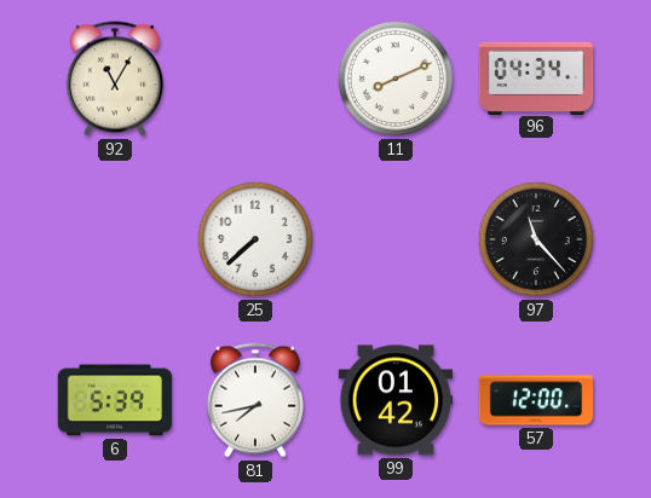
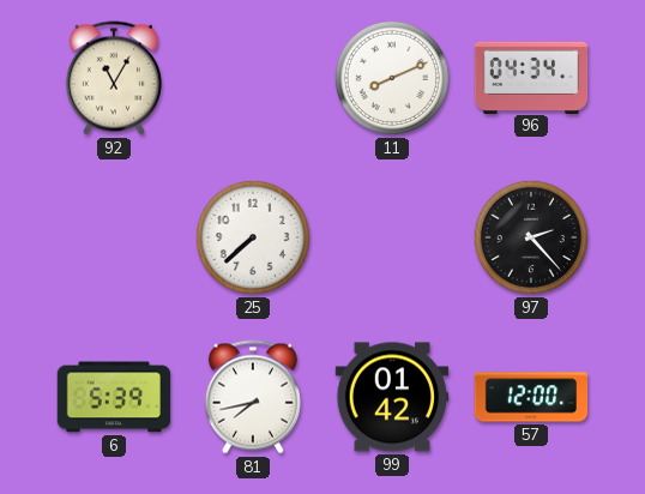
97: 11:23 -> 2:23
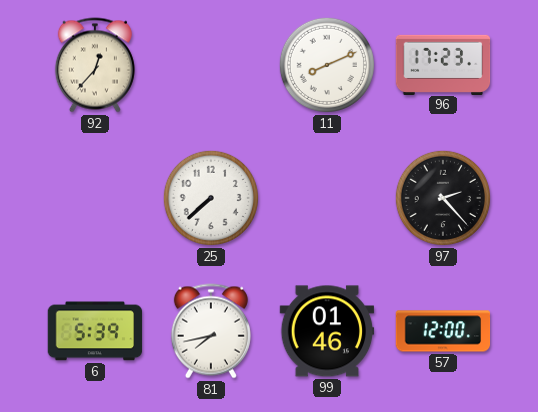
92: 11:05 -> 12:37
96: 04:34 -> 17:23
99: 01:42 -> 01:46
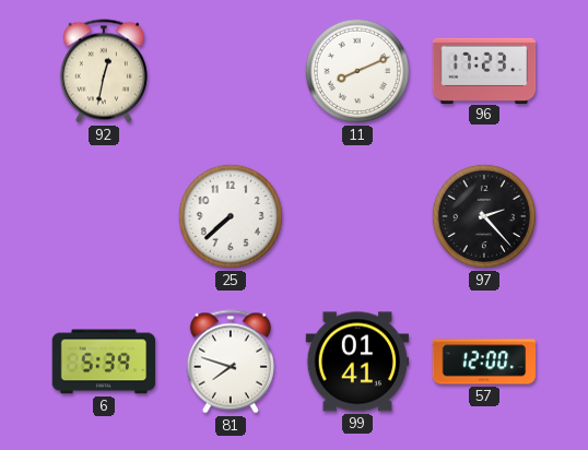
92: 12:37 -> 12:32
81: 7:43 -> 7:48
99: 01:46 -> 01:41
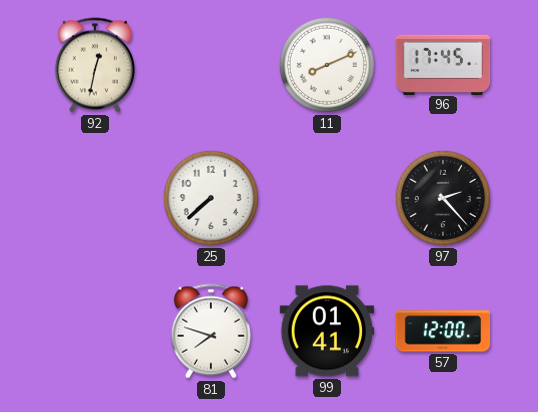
96: 17:23 -> 17:45
6: 5:39 -> none
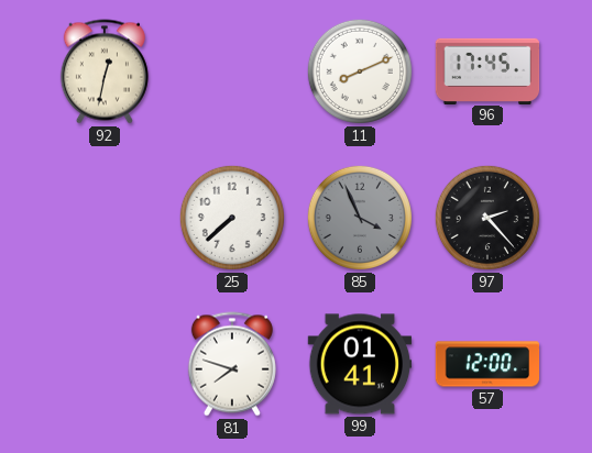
85: none -> 3:56
